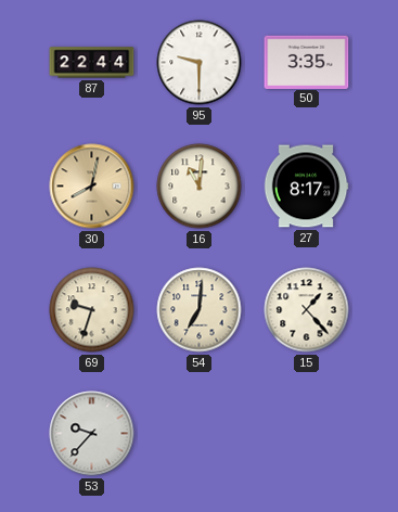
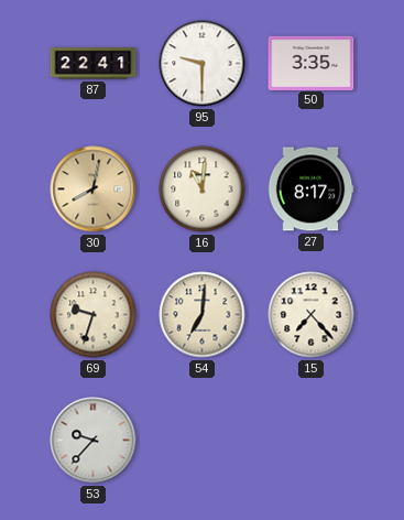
87: 22:44 -> 22:41
15: 1:23 -> 7:23
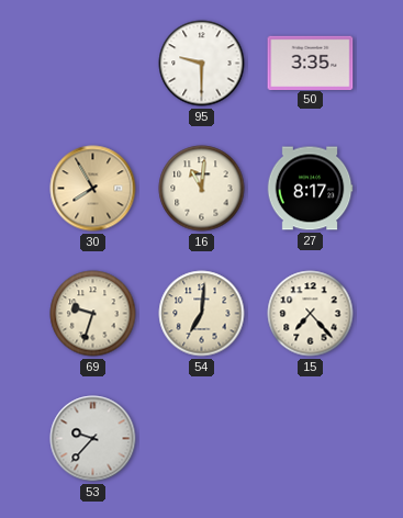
87: 22:41 -> none
30: 8:02 -> 7:55
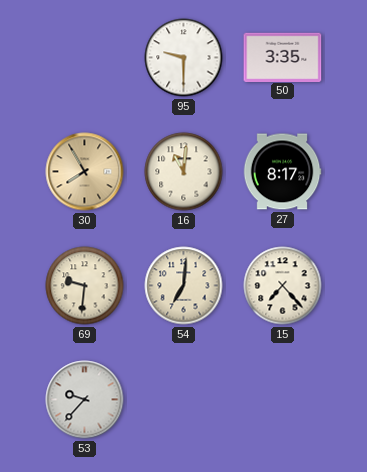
69: 9:33 -> 9:31
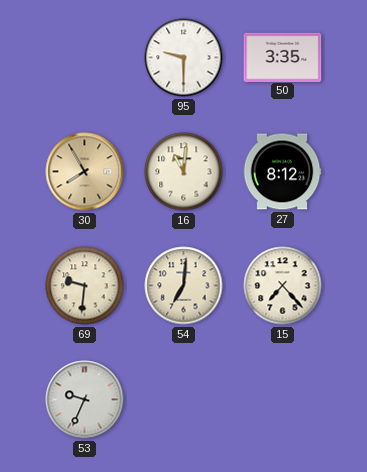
27: 8:17 -> 8:12
53: 9:37 -> 9:34
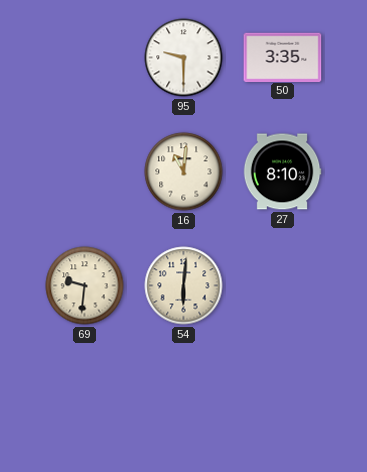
30: 7:55 -> none
27: 8:12 -> 8:10
54: 7:01 -> 6:01
15: 7:23 -> none
53: 9:34 -> none
